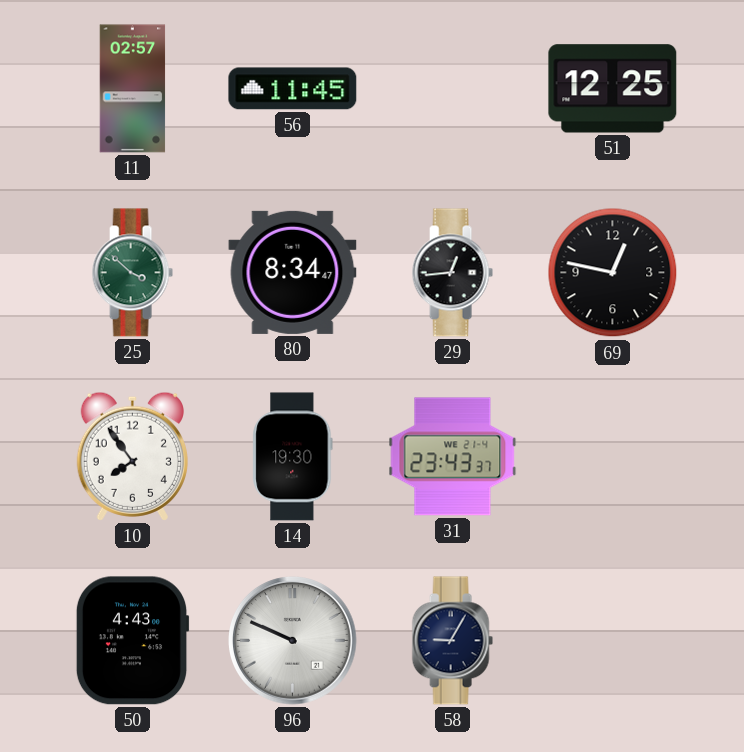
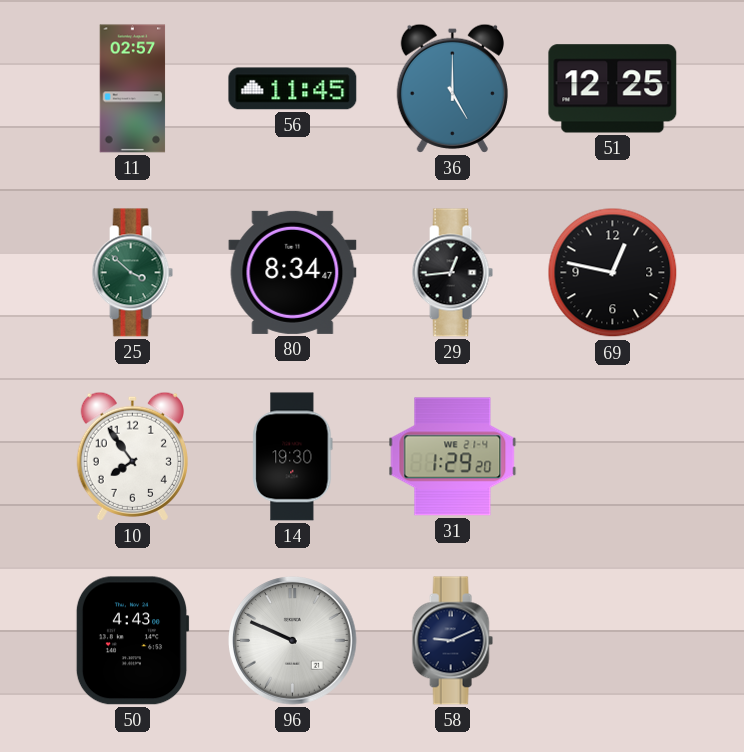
36: none -> 5:00
31: 23:43 -> 1:29
58: 9:05 -> 9:11
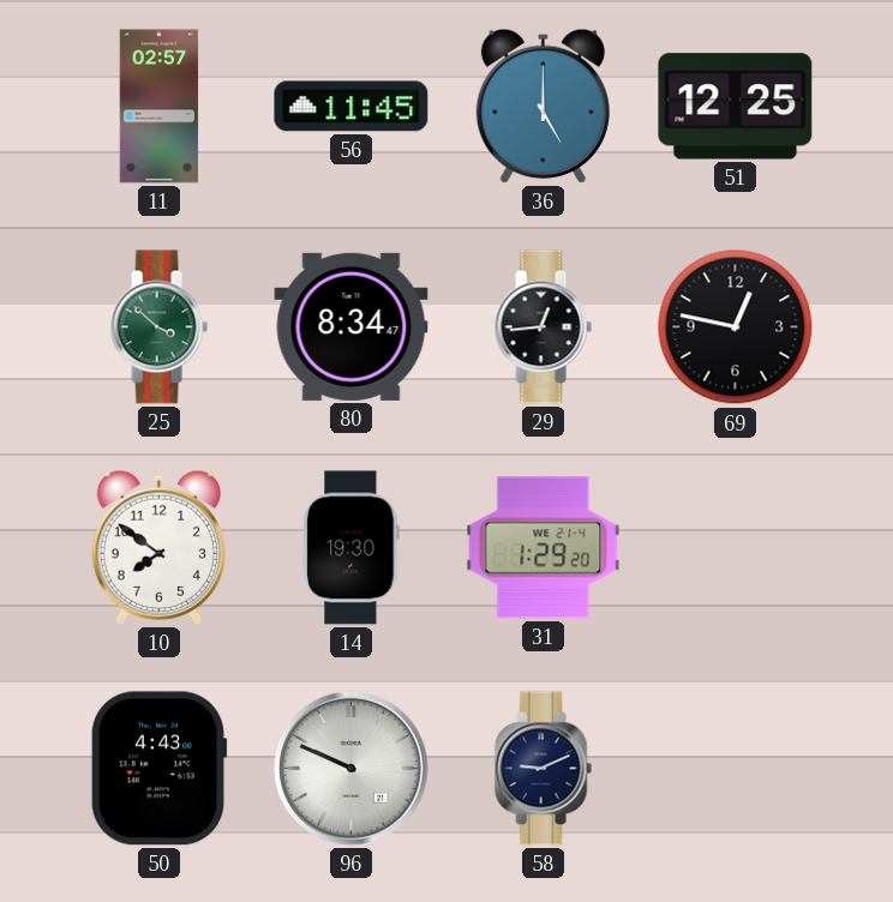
10: 7:54 -> 7:51
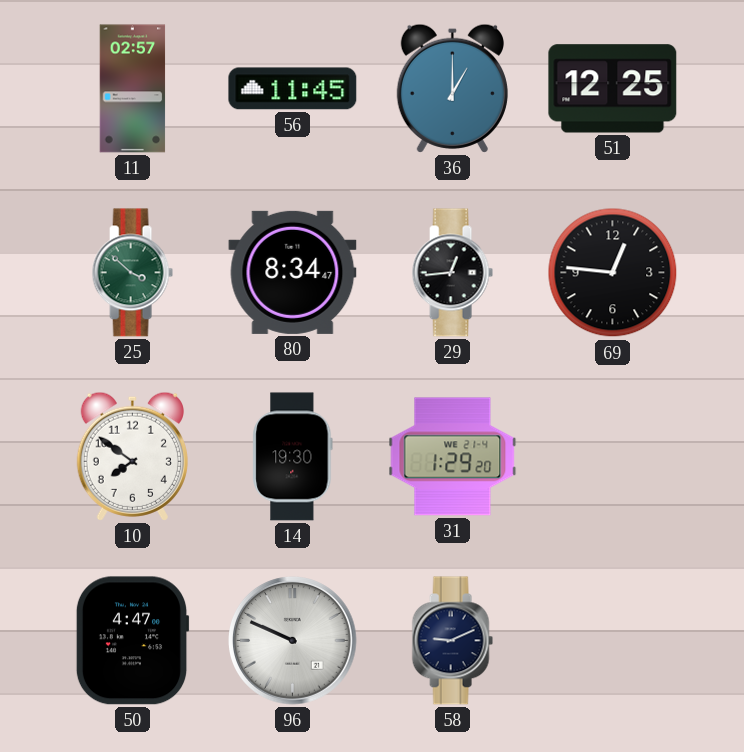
36: 5:00 -> 1:00
69: 12:47 -> 12:46
50: 4:43 -> 4:47
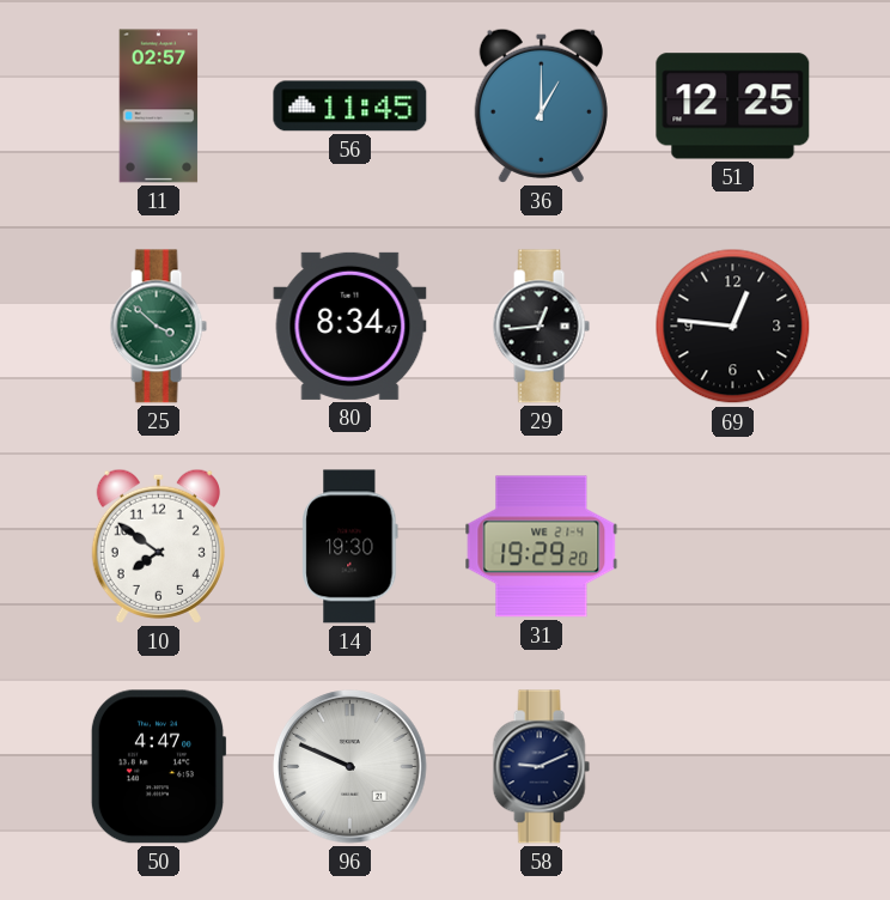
31: 1:29 -> 19:29
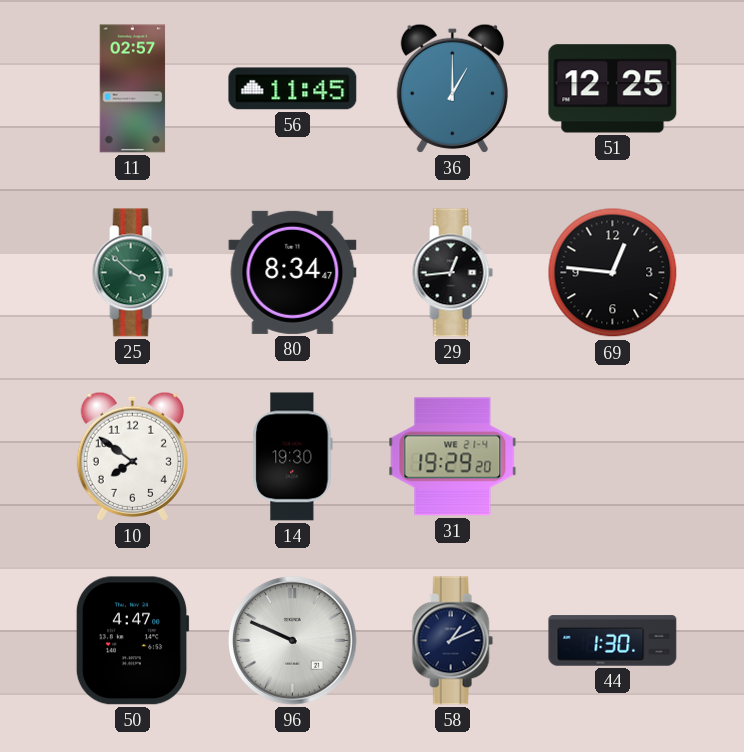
58: 9:11 -> 1:11
44: none -> 1:30
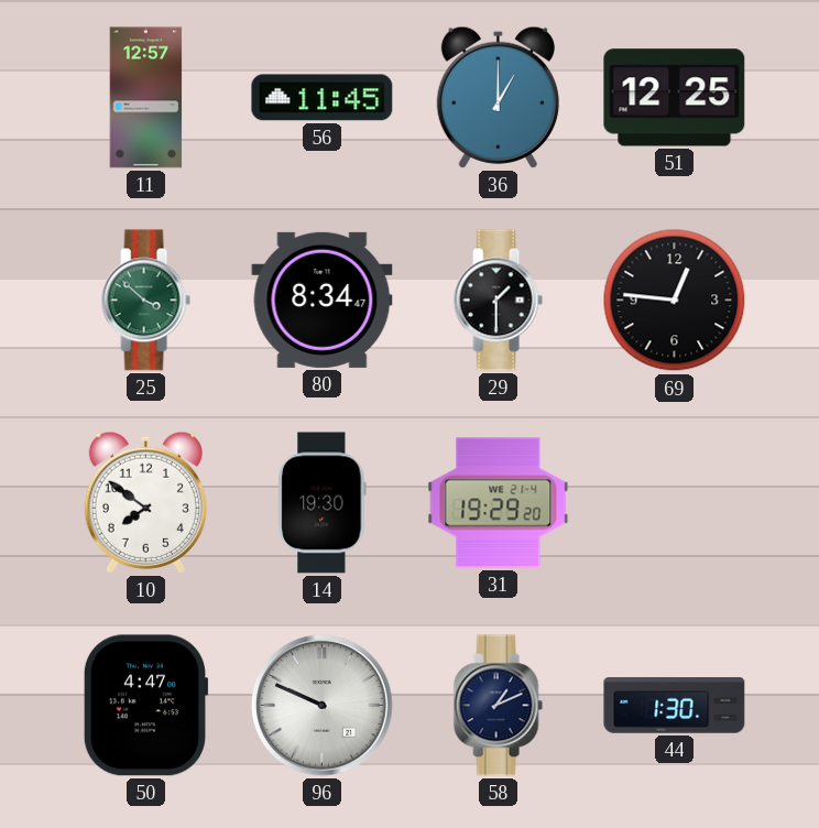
11: 02:57 -> 12:57
29: 12:44 -> 1:30
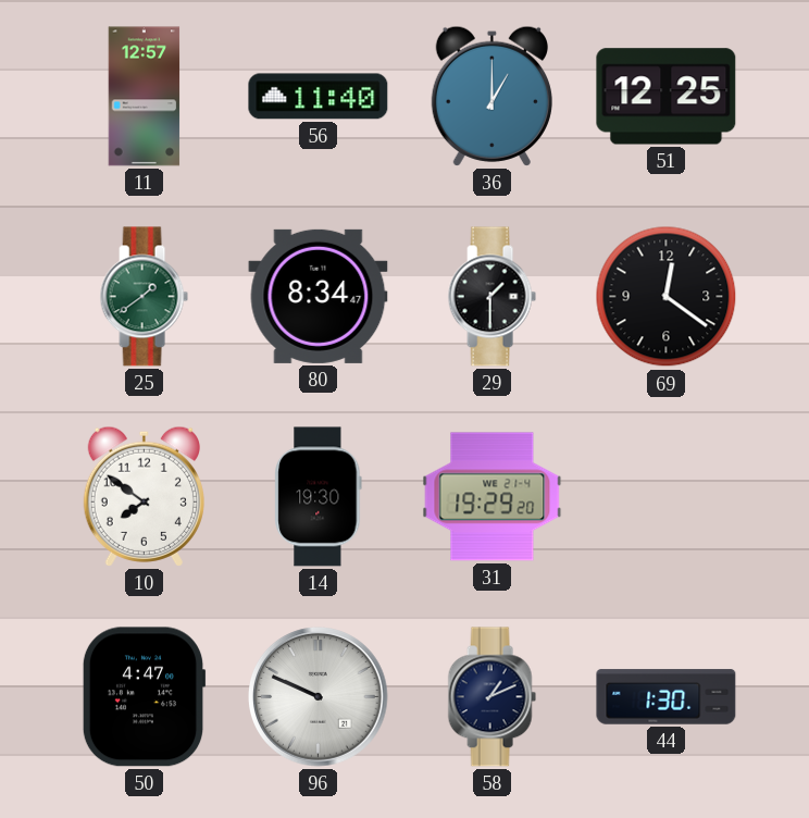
56: 11:45 -> 11:40
25: 3:52 -> 1:39
69: 12:46 -> 12:21
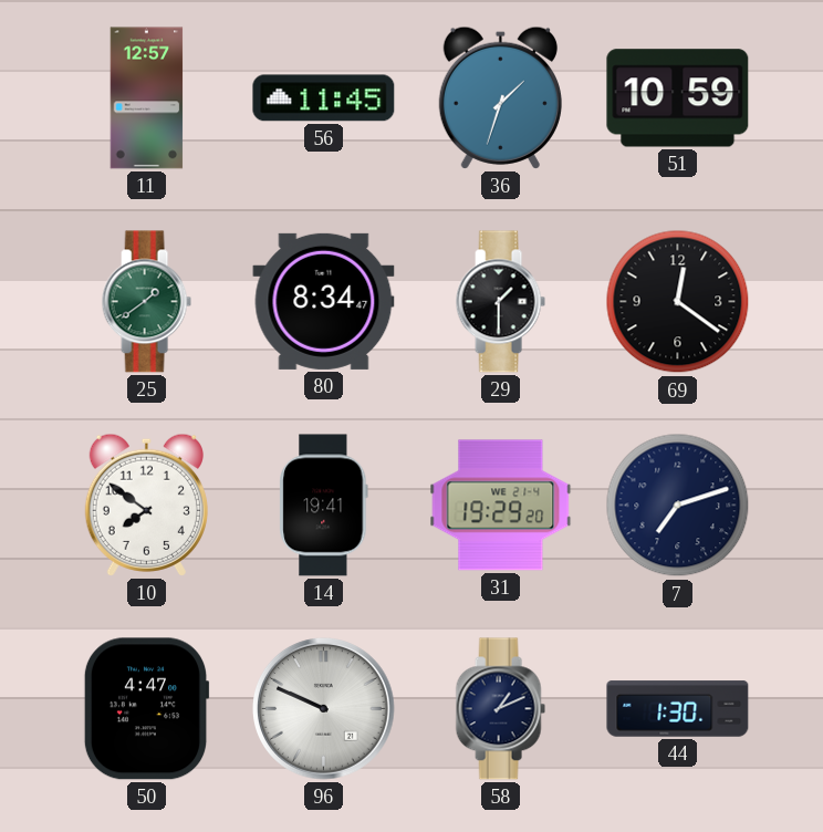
56: 11:40 -> 11:45
36: 1:00 -> 1:33
51: 12:25 -> 10:59
14: 19:30 -> 19:41
7: none -> 7:12
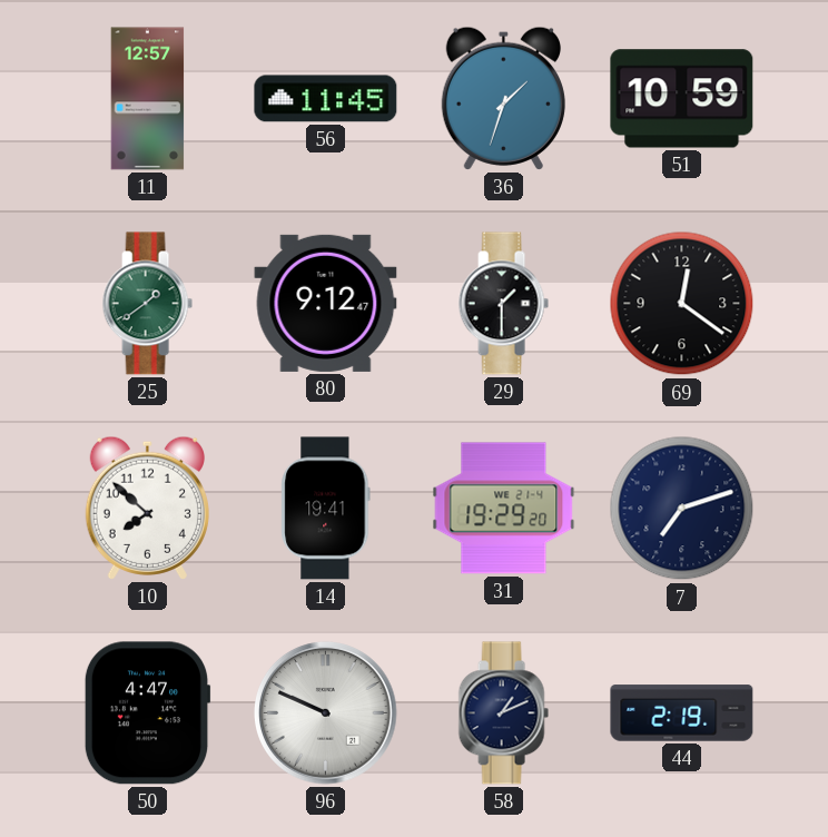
80: 8:34 -> 9:12
10: 7:51 -> 7:52
44: 1:30 -> 2:19
